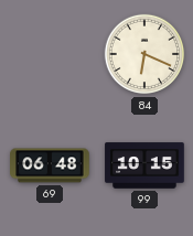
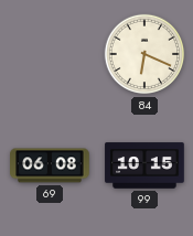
69: 06:48 -> 06:08
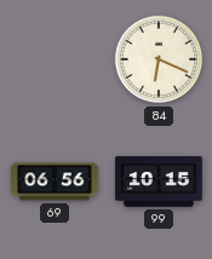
69: 06:08 -> 06:56
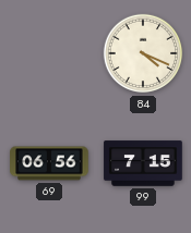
84: 6:19 -> 4:19
99: 10:15 -> 7:15
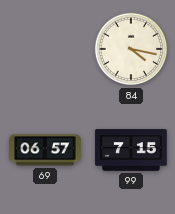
84: 4:19 -> 4:17
69: 06:56 -> 06:57
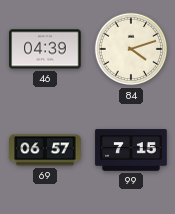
46: none -> 04:39
84: 4:17 -> 4:12
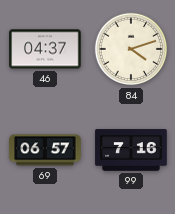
46: 04:39 -> 04:37
99: 7:15 -> 7:16
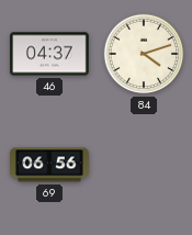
69: 06:57 -> 06:56
99: 7:16 -> none
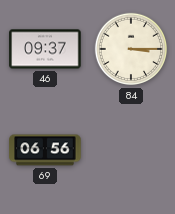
46: 04:37 -> 09:37
84: 4:12 -> 3:15
